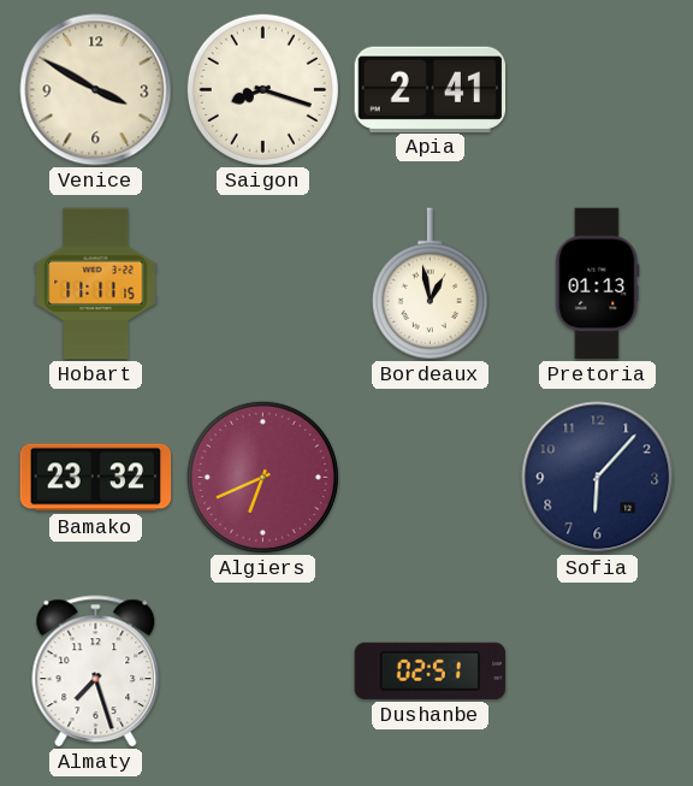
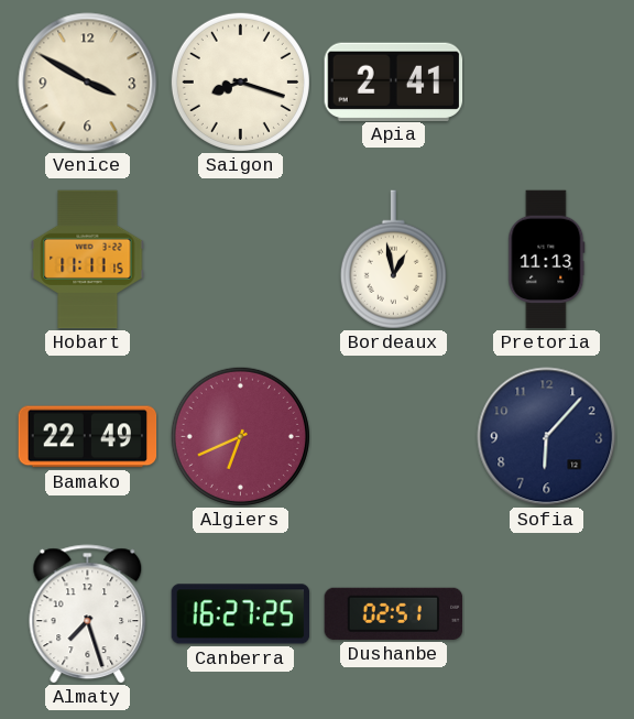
Pretoria: 01:13 -> 11:13
Bamako: 23:32 -> 22:49
Canberra: none -> 16:27
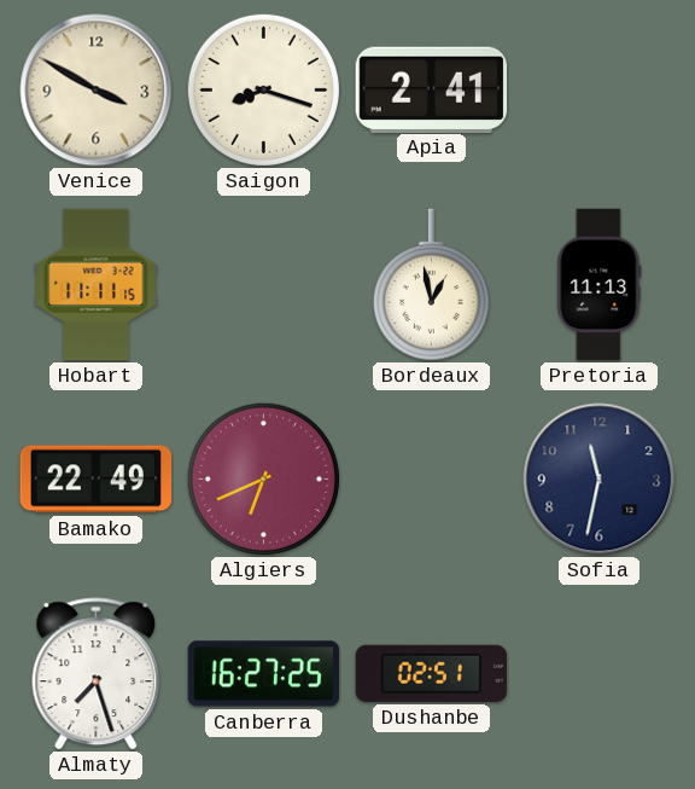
Sofia: 6:07 -> 11:32
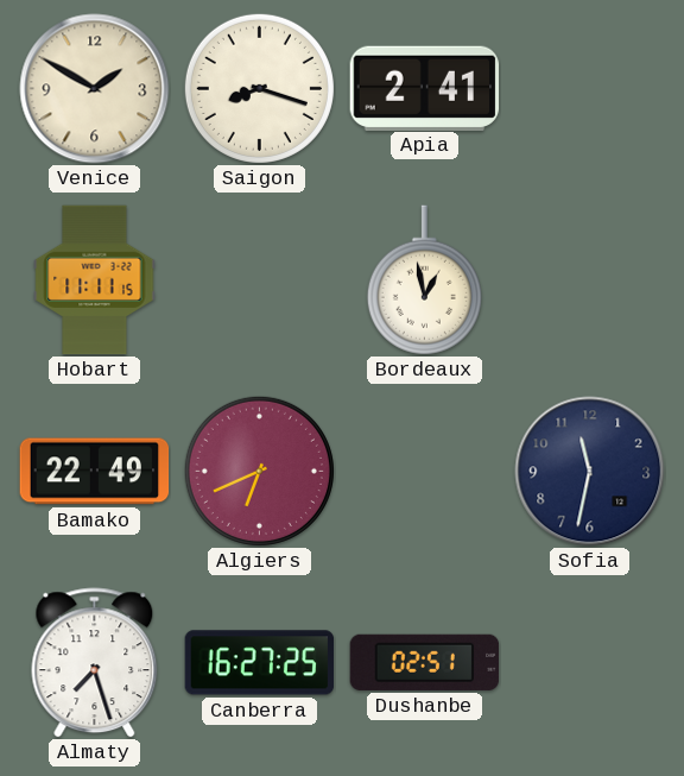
Venice: 3:50 -> 1:50
Pretoria: 11:13 -> none
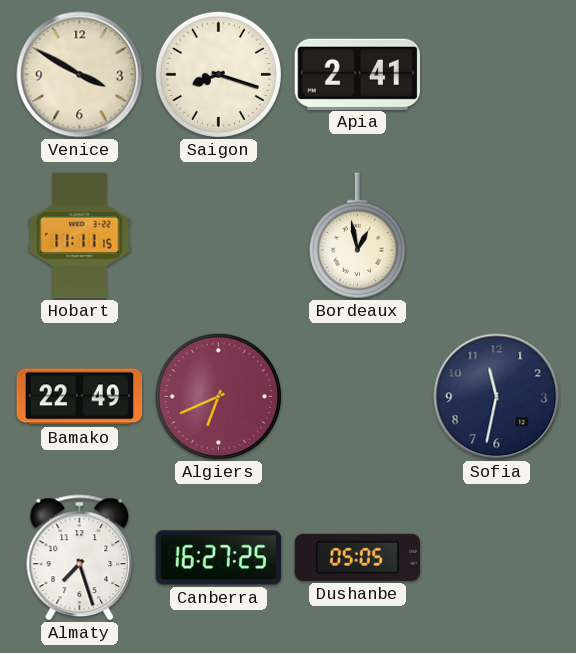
Venice: 1:50 -> 3:50
Dushanbe: 02:51 -> 05:05
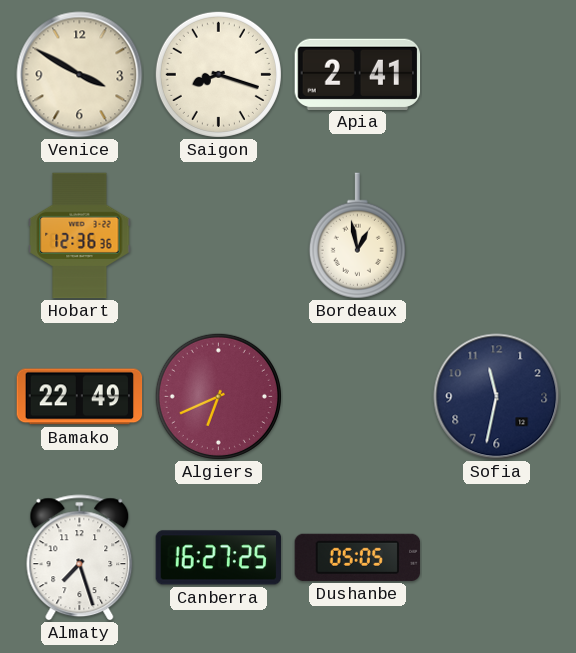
Hobart: 11:11 -> 12:36
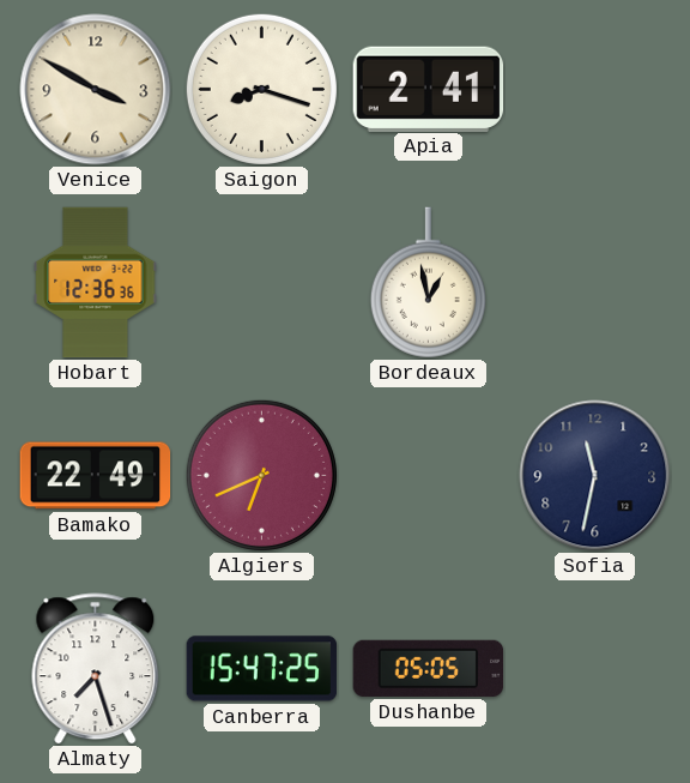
Canberra: 16:27 -> 15:47
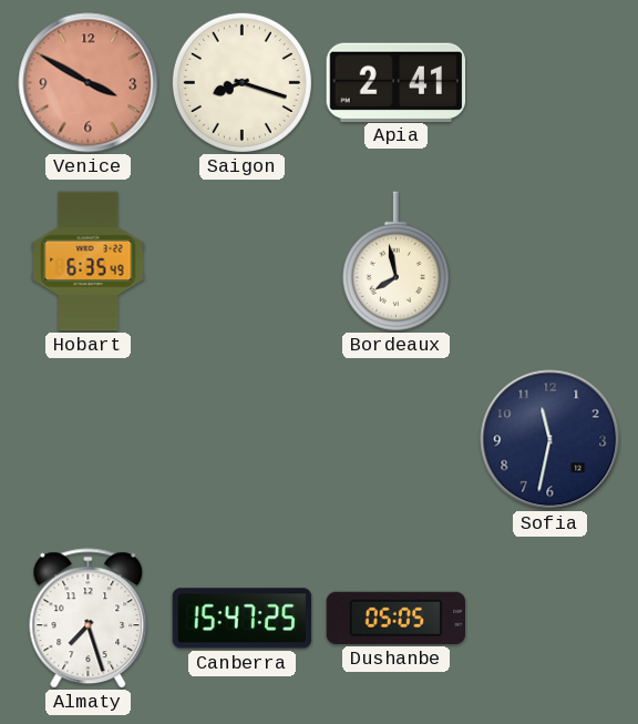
Venice dial: cream -> salmon
Hobart: 12:36 -> 6:35
Bordeaux: 12:58 -> 7:58
Bamako: 22:49 -> none
Algiers: 6:41 -> none
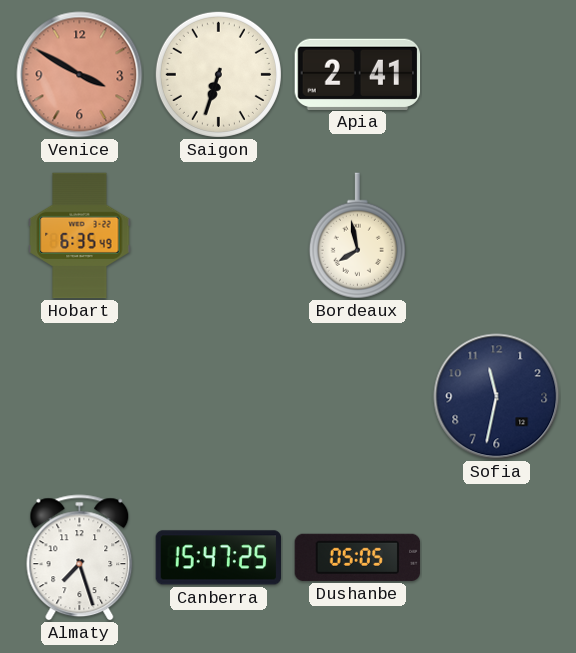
Saigon: 8:18 -> 6:33
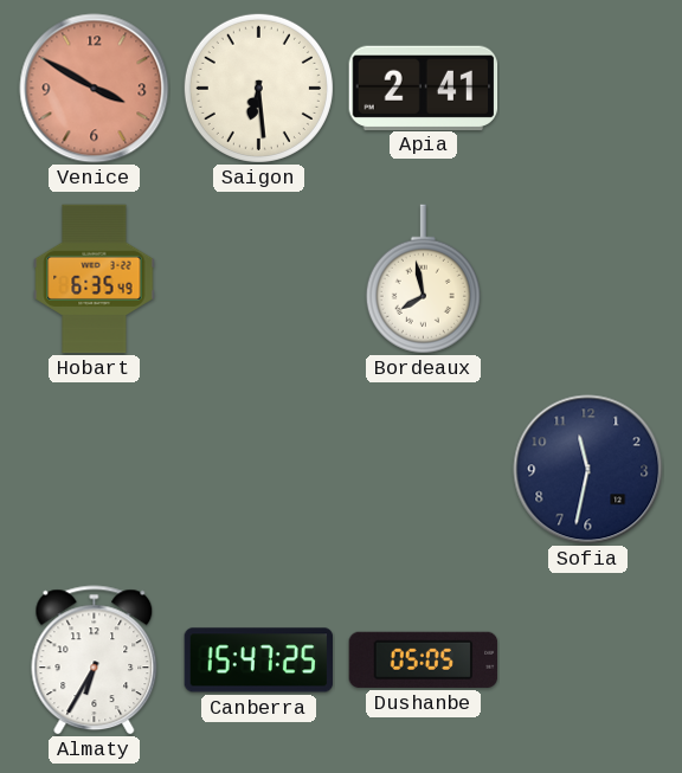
Saigon: 6:33 -> 6:29
Almaty: 7:27 -> 6:35
